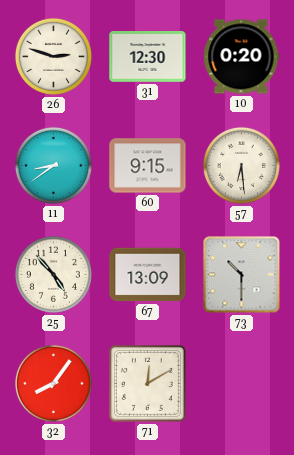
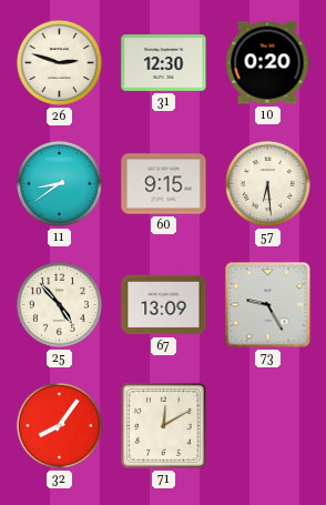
73: 10:30 -> 9:25
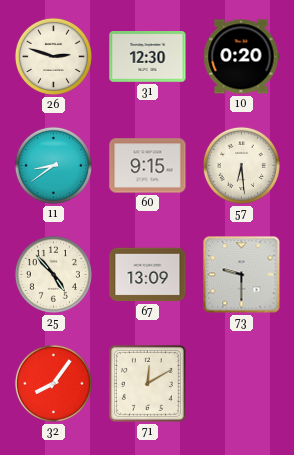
73: 9:25 -> 9:30
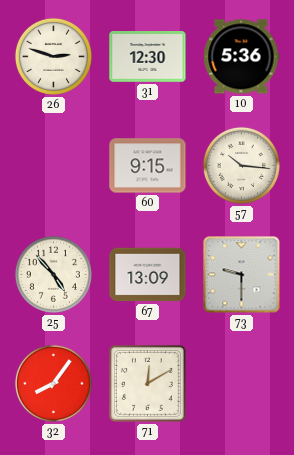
10: 0:20 -> 5:36
11: 8:39 -> none
57: 6:29 -> 10:16
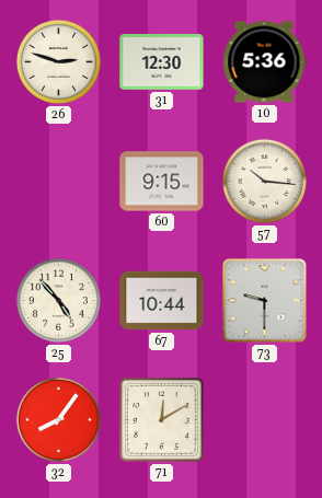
67: 13:09 -> 10:44
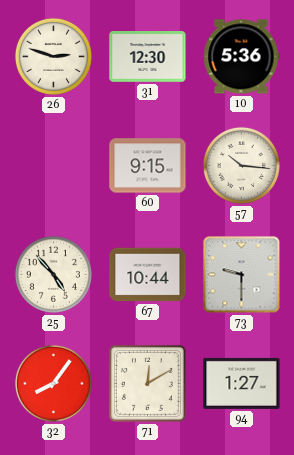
94: none -> 1:27
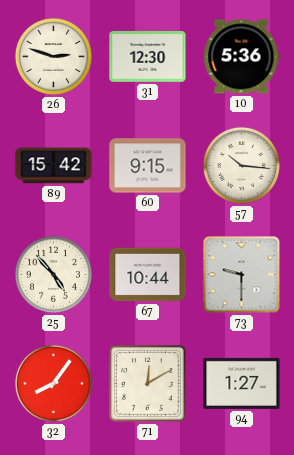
89: none -> 15:42
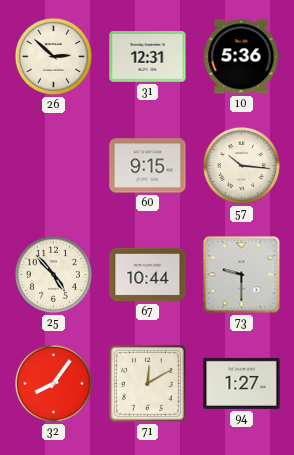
26: 2:48 -> 2:52
31: 12:30 -> 12:31
89: 15:42 -> none
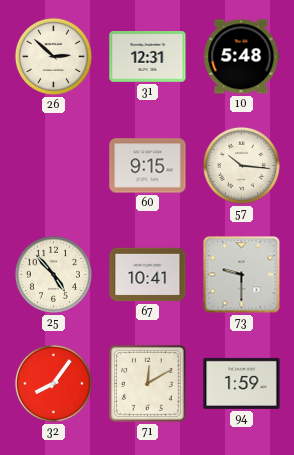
10: 5:36 -> 5:48
67: 10:44 -> 10:41
94: 1:27 -> 1:59
